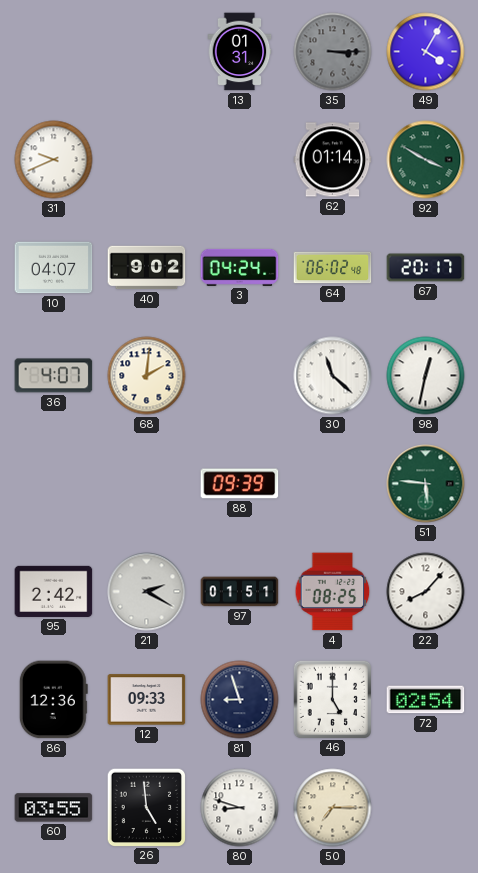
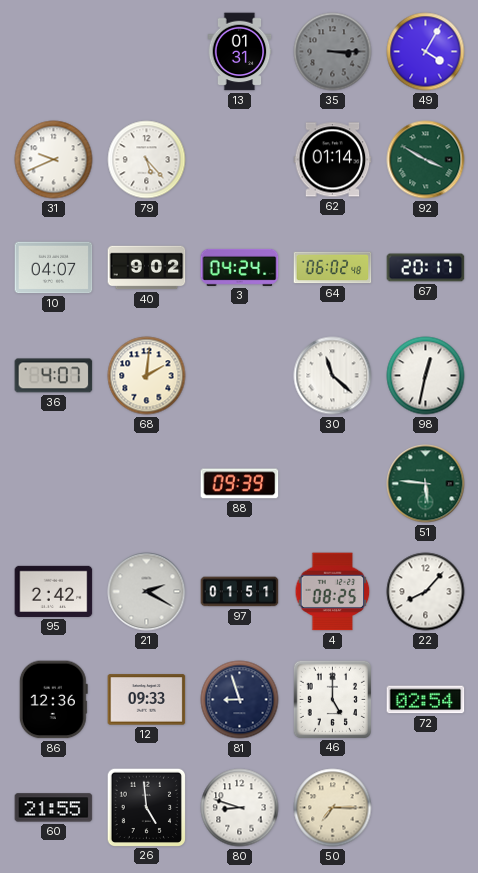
79: none -> 5:23
60: 03:55 -> 21:55
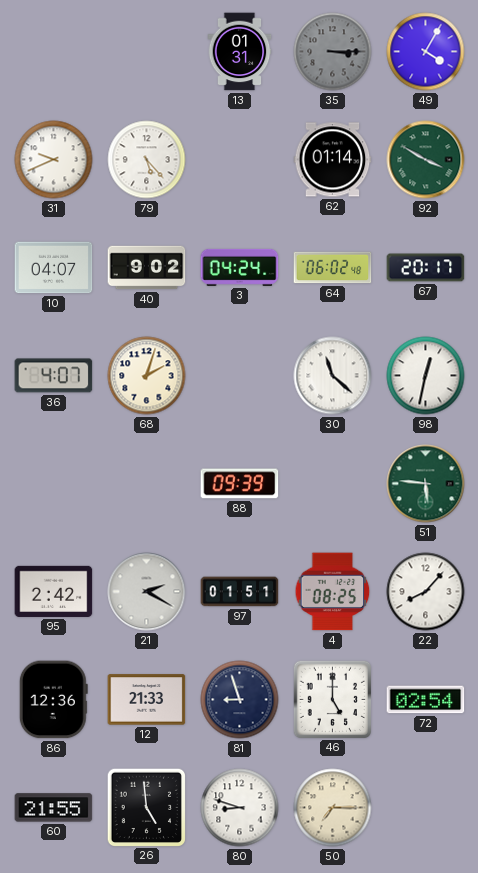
68: 2:01 -> 2:03
12: 09:33 -> 21:33
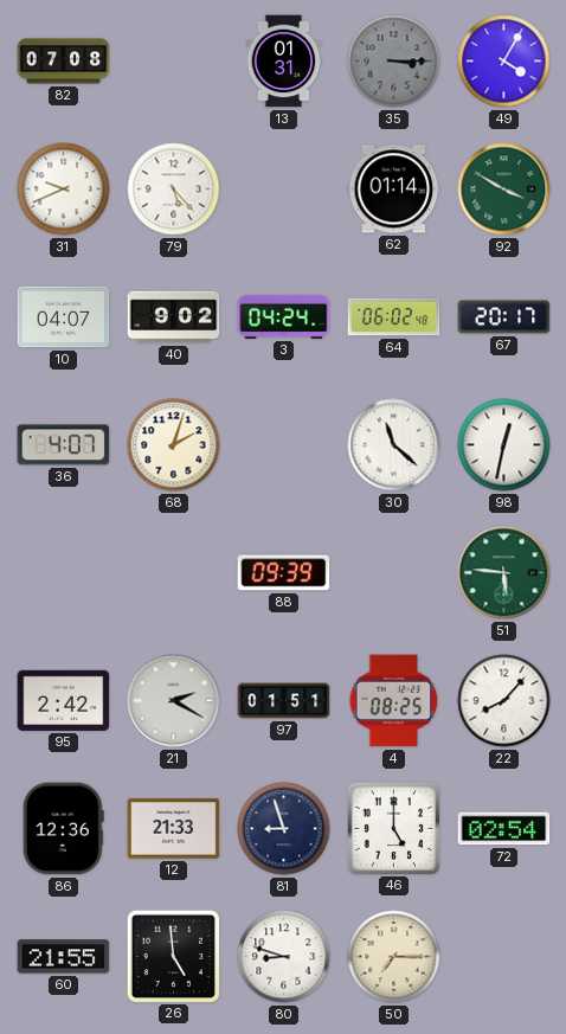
82: none -> 07:08
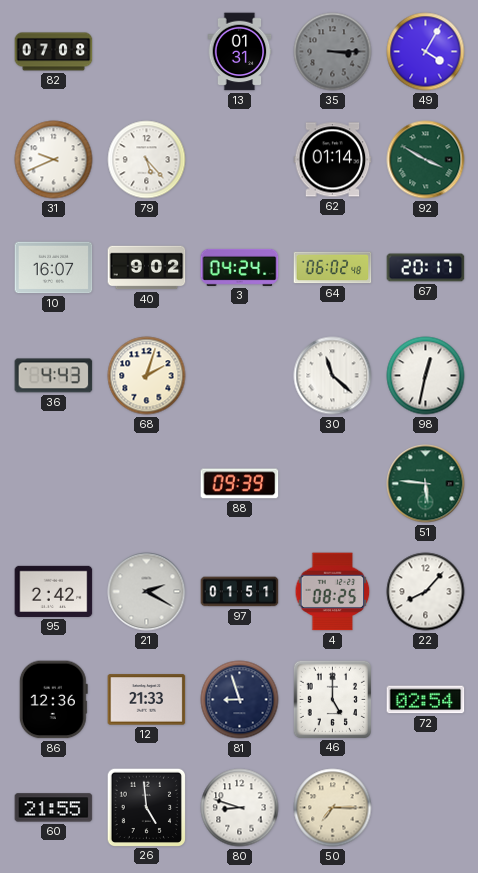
10: 04:07 -> 16:07
36: 4:07 -> 4:43
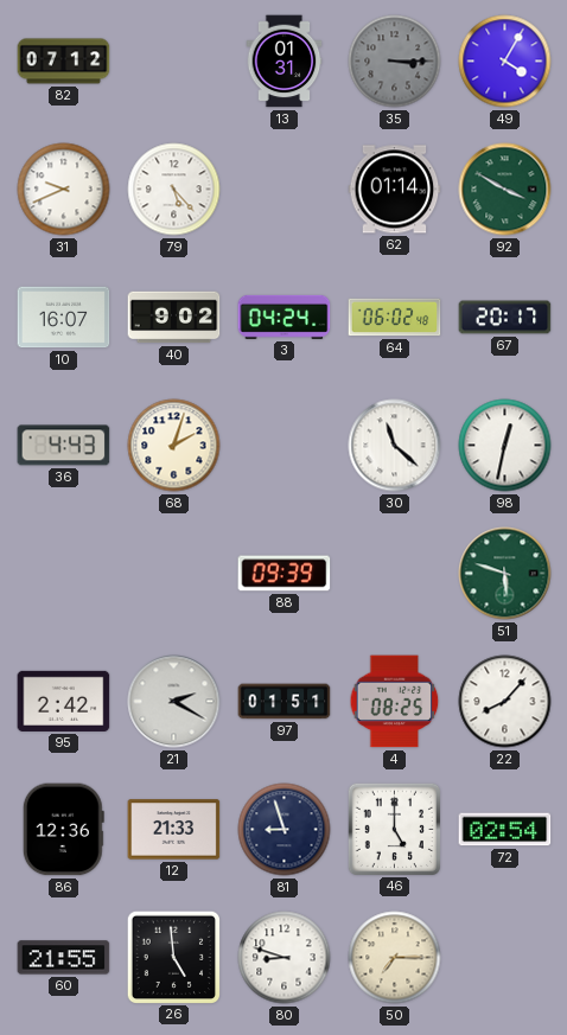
82: 07:08 -> 07:12
51: 5:46 -> 5:48
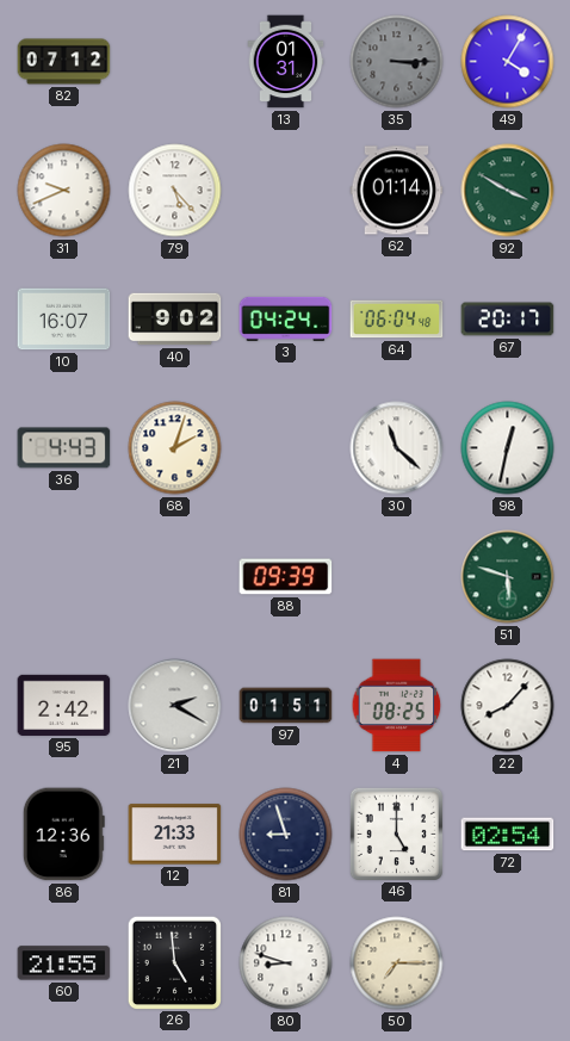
64: 06:02 -> 06:04
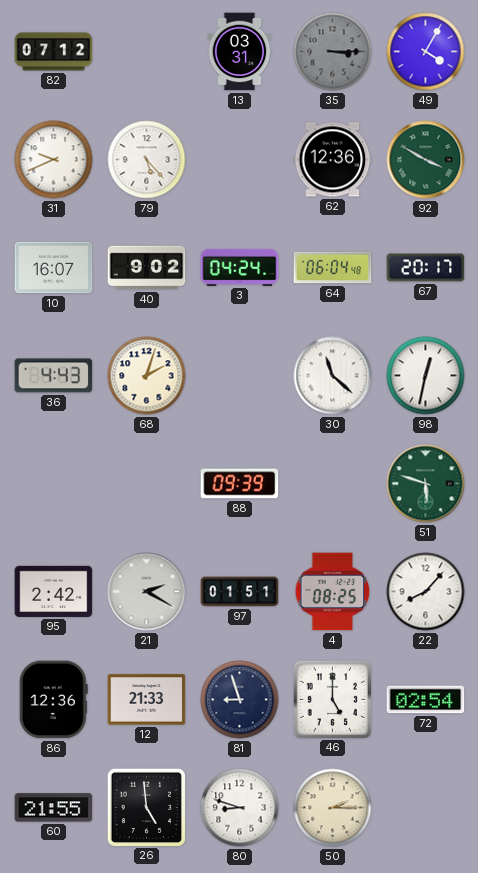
13: 01:31 -> 03:31
62: 01:14 -> 12:36
50: 7:15 -> 2:15
